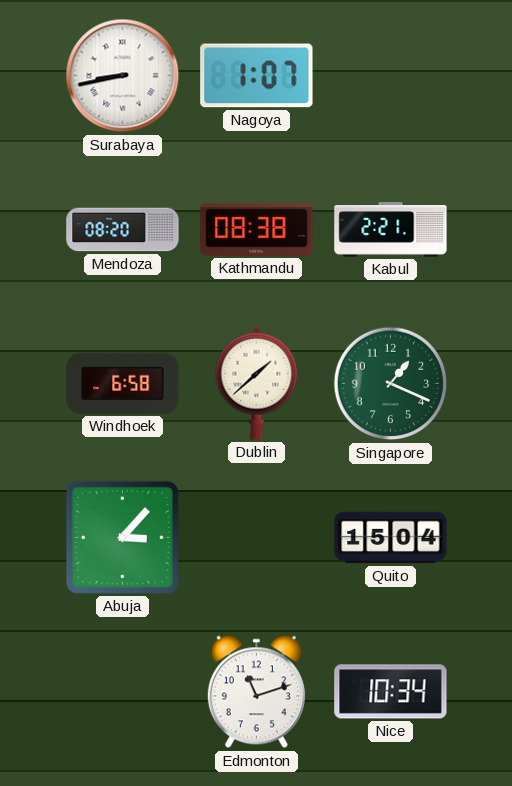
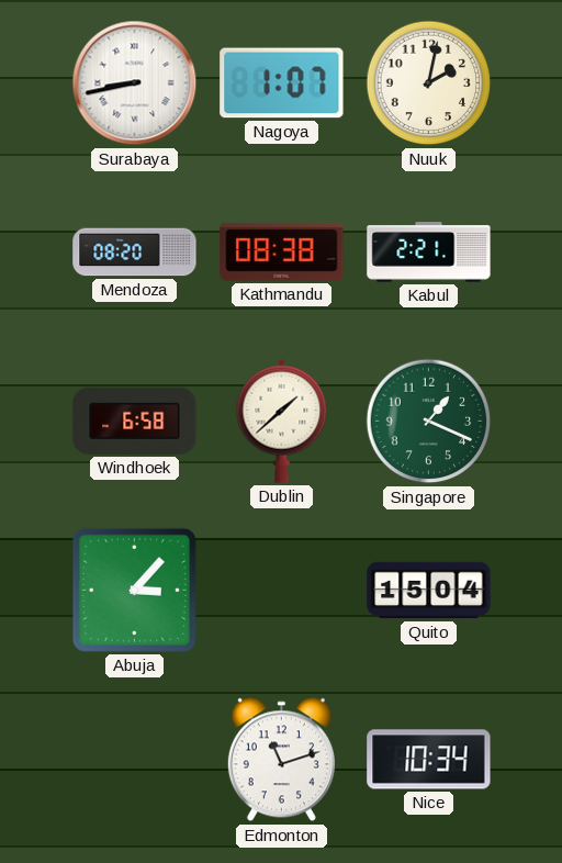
Nuuk: none -> 2:02
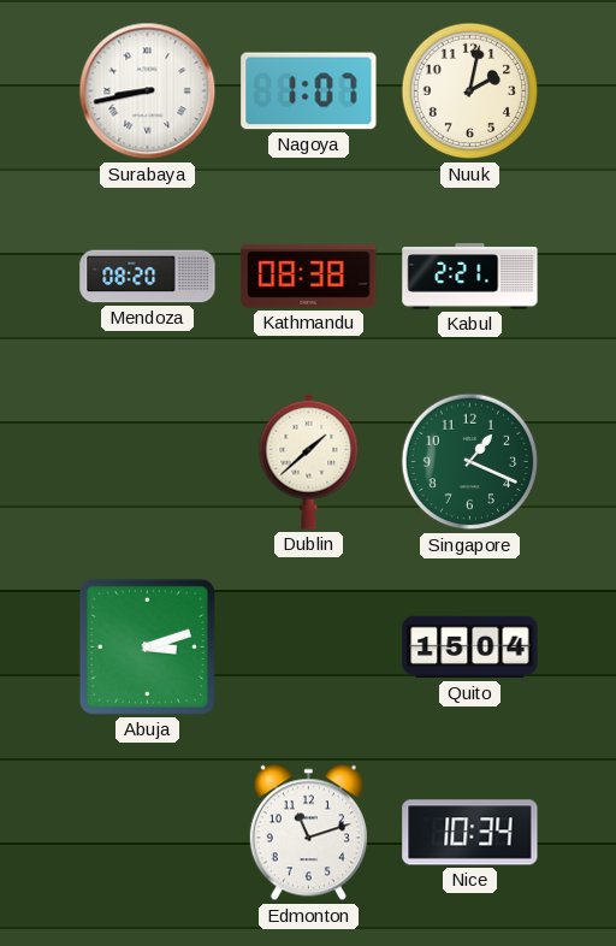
Windhoek: 6:58 -> none
Abuja: 3:07 -> 3:12
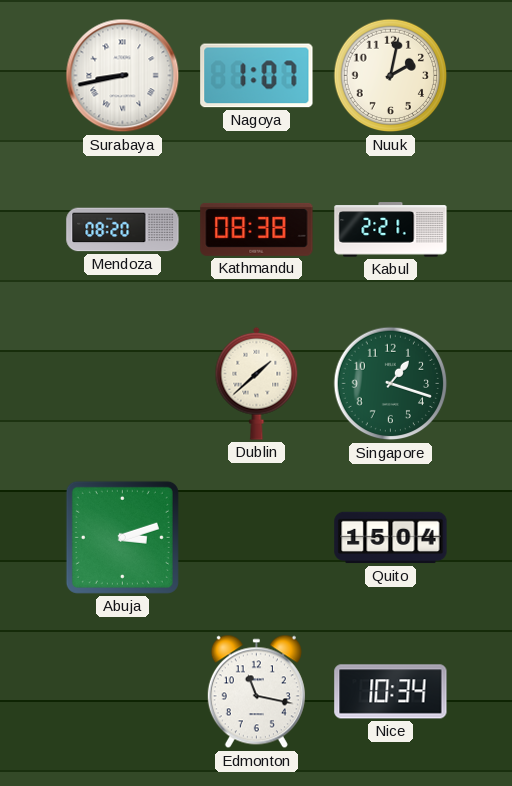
Singapore: 1:19 -> 1:18
Edmonton: 11:12 -> 11:17
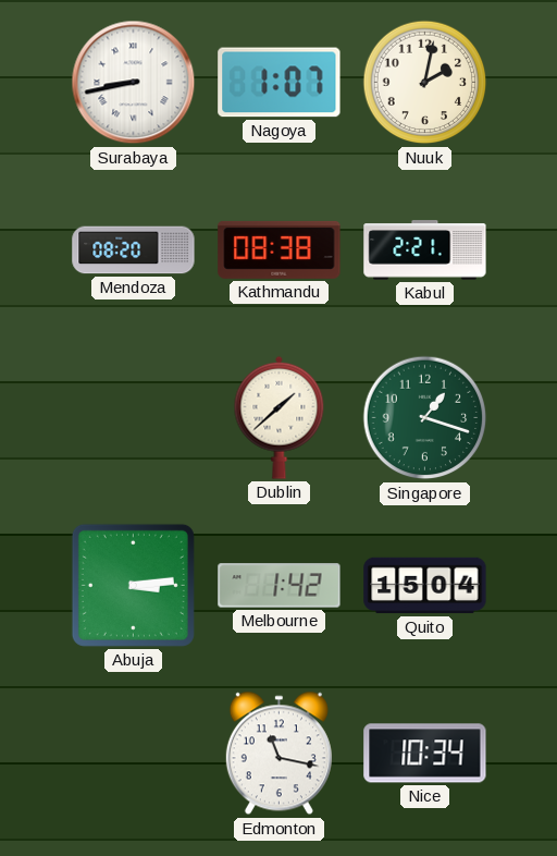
Abuja: 3:12 -> 3:14
Melbourne: none -> 1:42
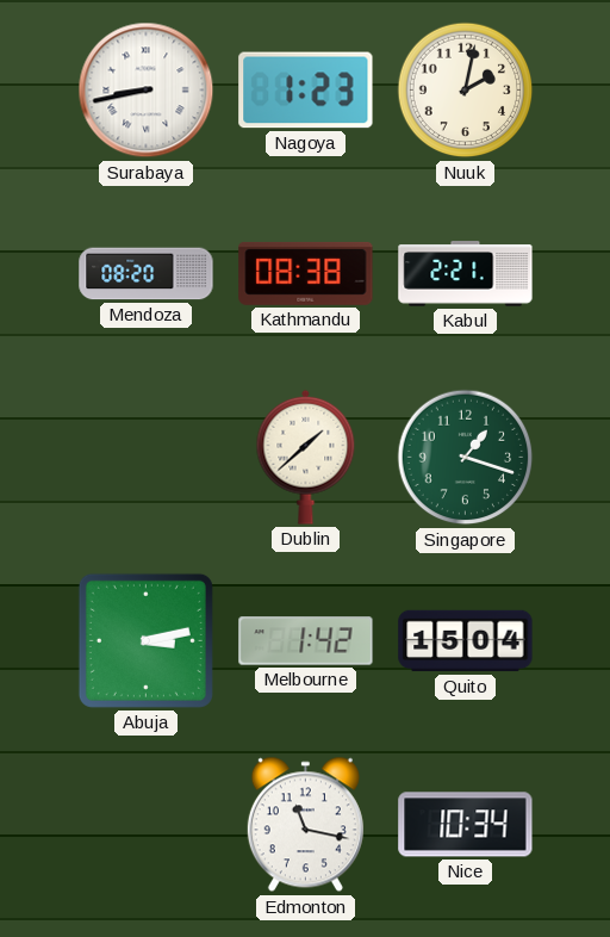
Nagoya: 1:07 -> 1:23
Abuja: 3:14 -> 3:13
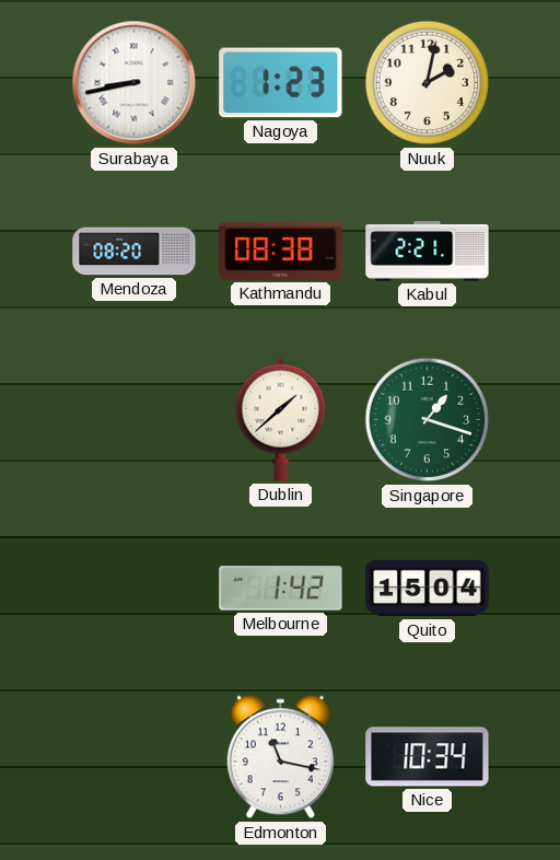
Abuja: 3:13 -> none
